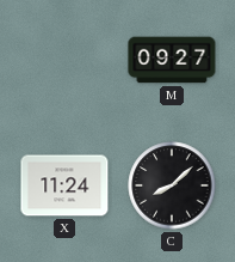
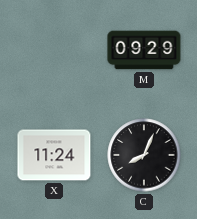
M: 09:27 -> 09:29
C: 8:08 -> 8:04
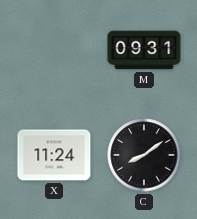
M: 09:29 -> 09:31
C: 8:04 -> 8:09
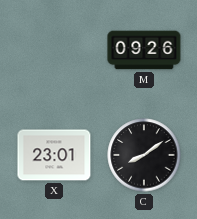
M: 09:31 -> 09:26
X: 11:24 -> 23:01
